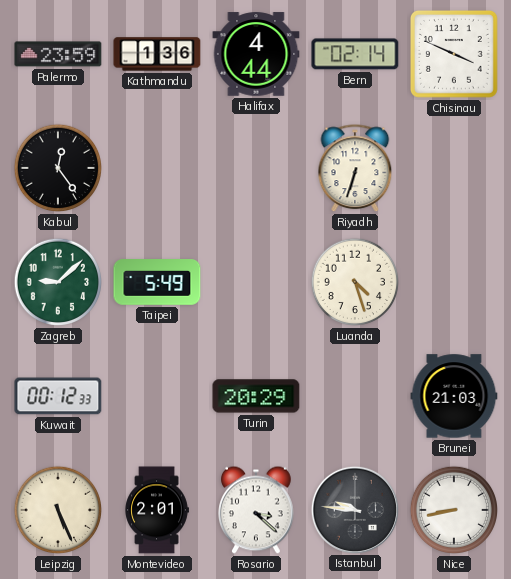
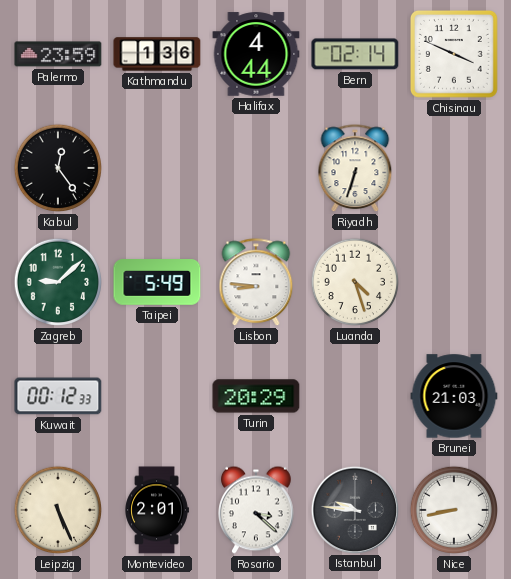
Lisbon: none -> 8:46
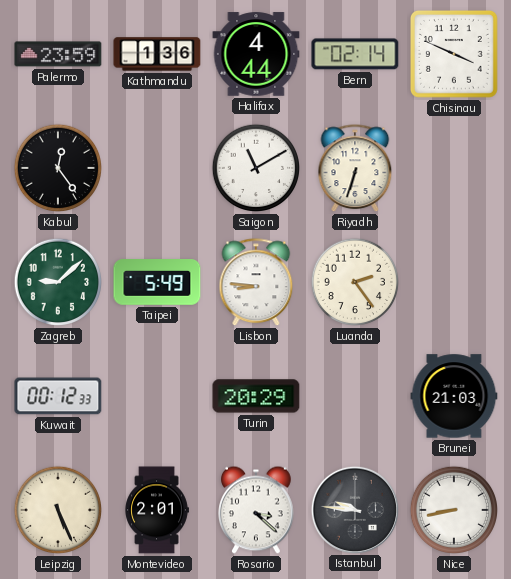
Saigon: none -> 11:10
Luanda: 4:27 -> 2:24
